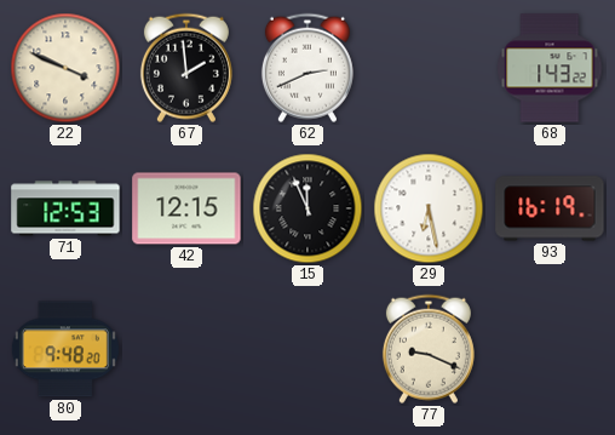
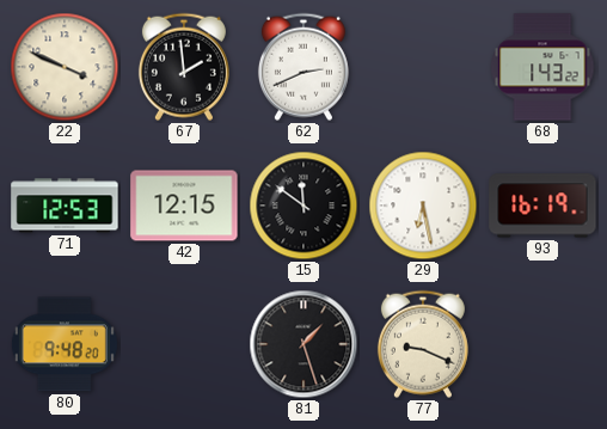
15: 11:56 -> 11:51
81: none -> 1:27
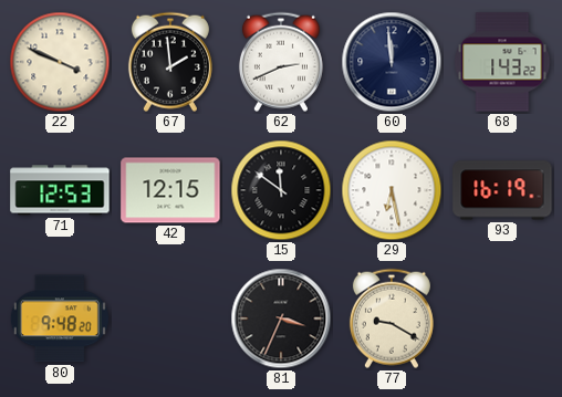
60: none -> 11:59
81: 1:27 -> 3:34
77: 9:19 -> 9:20
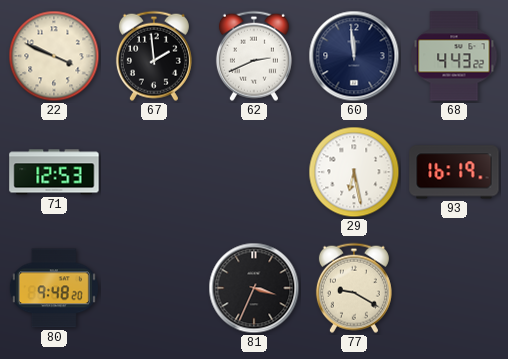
68: 1:43 -> 4:43
42: 12:15 -> none
15: 11:51 -> none
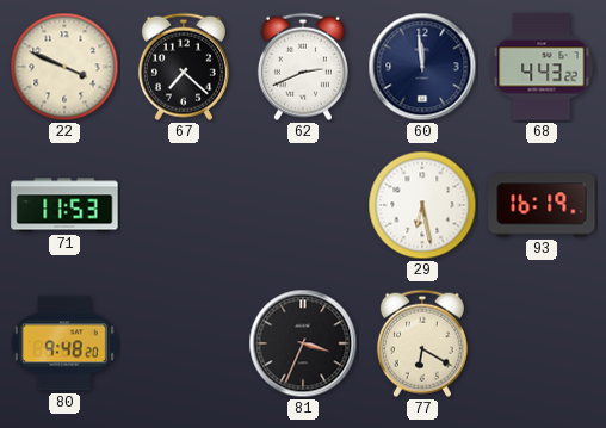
67: 1:59 -> 7:22
71: 12:53 -> 11:53
77: 9:20 -> 6:20
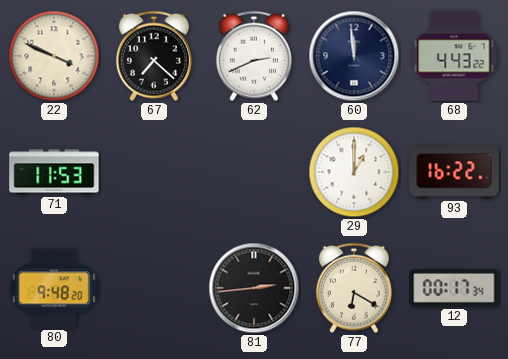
29: 6:28 -> 1:00
93: 16:19 -> 16:22
81: 3:34 -> 2:44
12: none -> 00:17
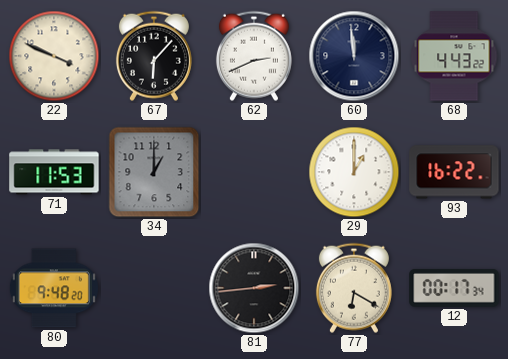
67: 7:22 -> 6:07
34: none -> 1:00
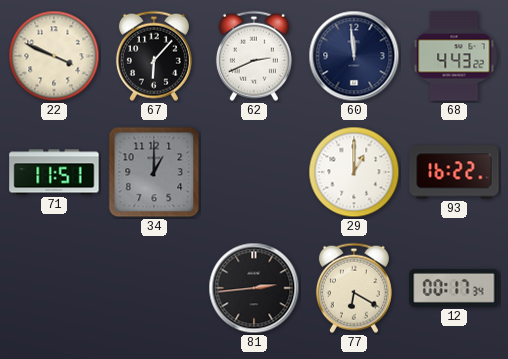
71: 11:53 -> 11:51
80: 9:48 -> none
